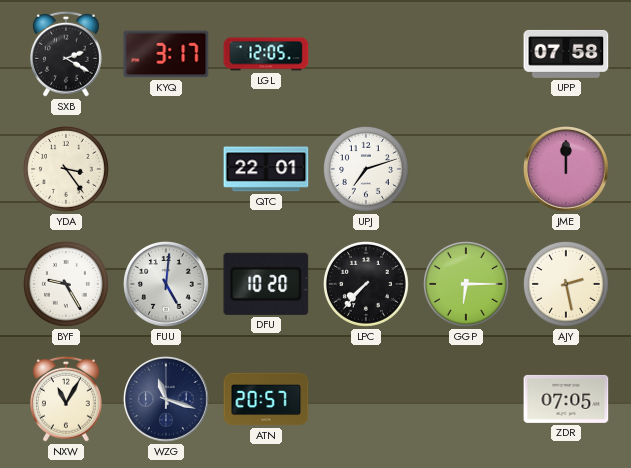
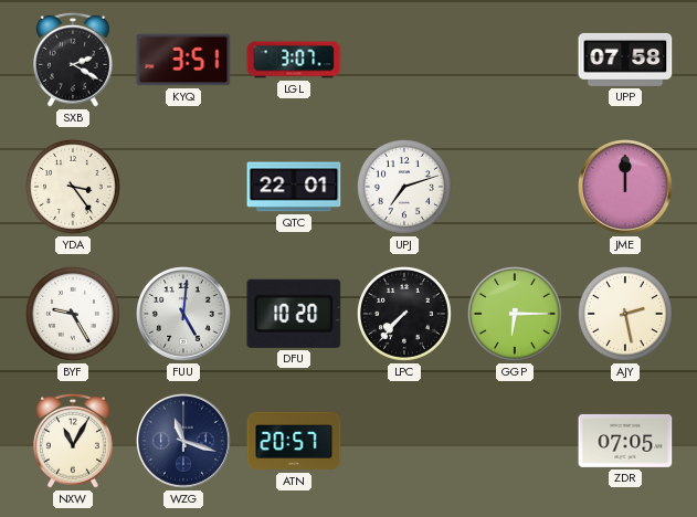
KYQ: 3:17 -> 3:51
LGL: 12:05 -> 3:07
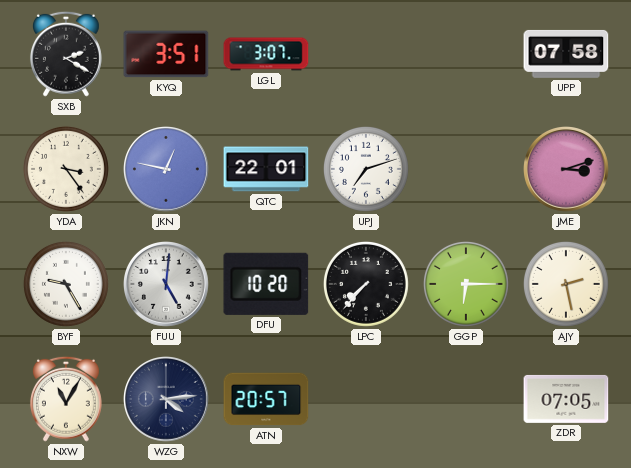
JKN: none -> 12:47
JME: 12:00 -> 3:12
WZG: 11:18 -> 4:14
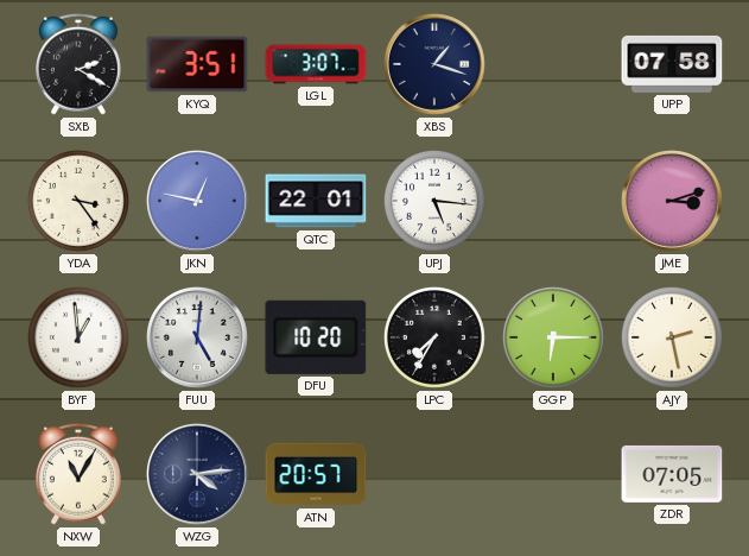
XBS: none -> 1:18
UPJ: 7:12 -> 5:16
BYF: 9:25 -> 12:59
LPC: 7:37 -> 7:35
